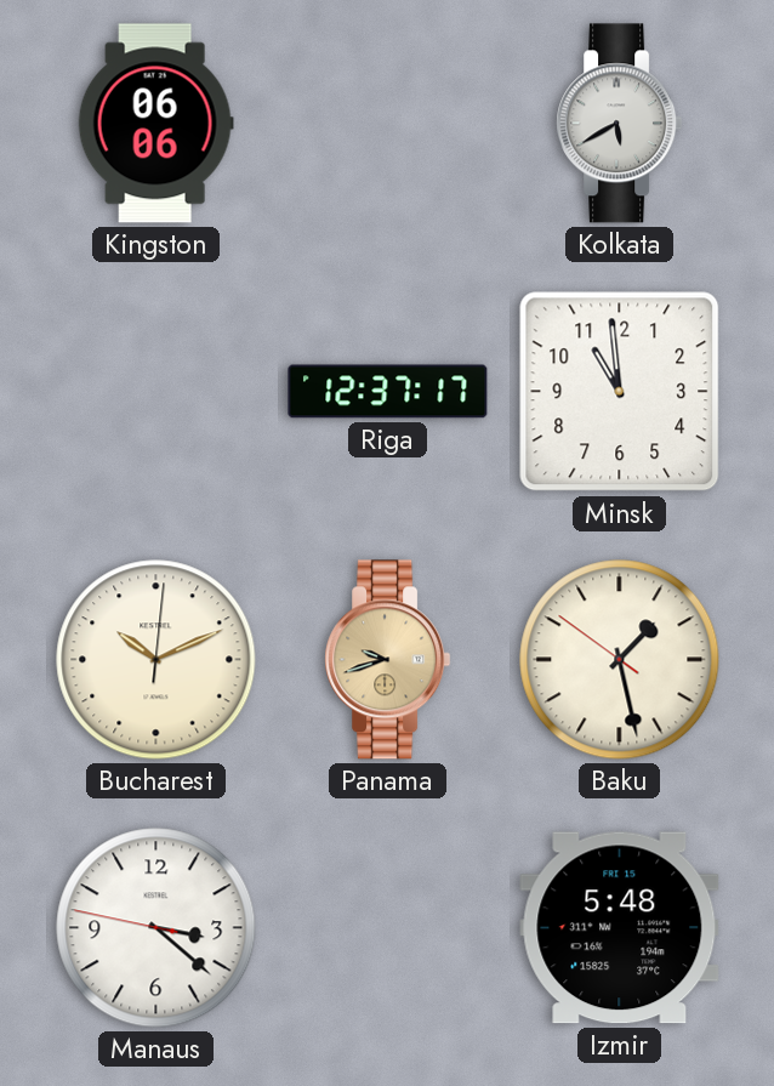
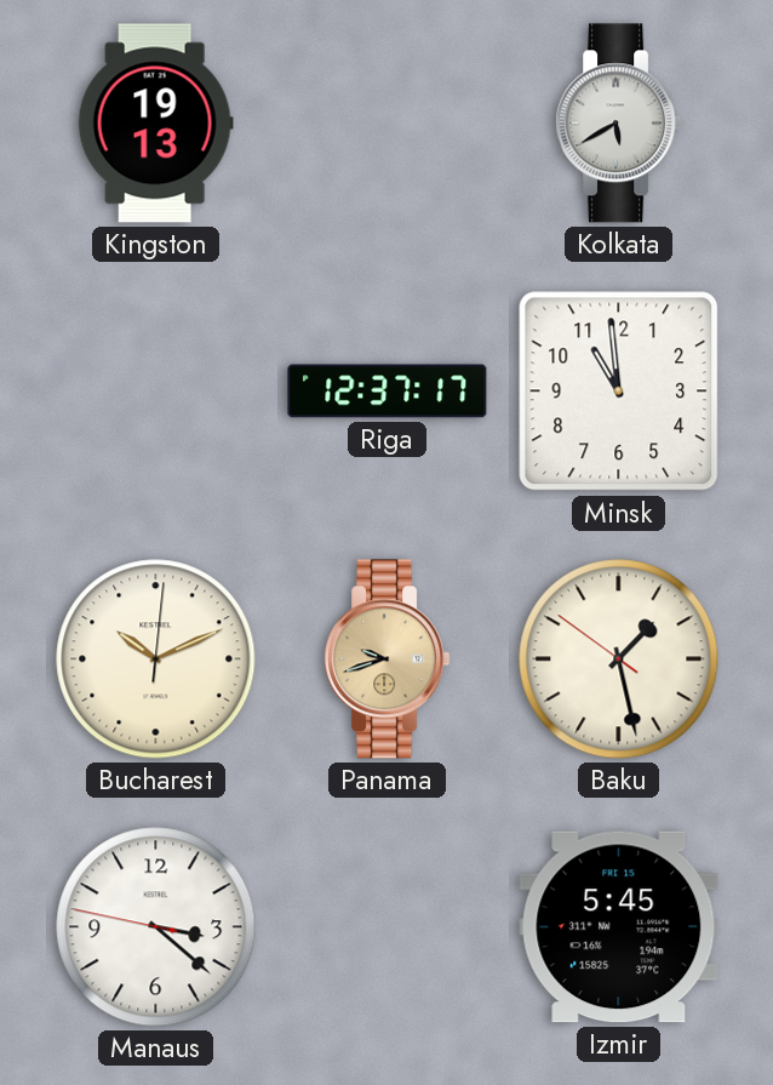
Kingston: 06:06 -> 19:13
Izmir: 5:48 -> 5:45
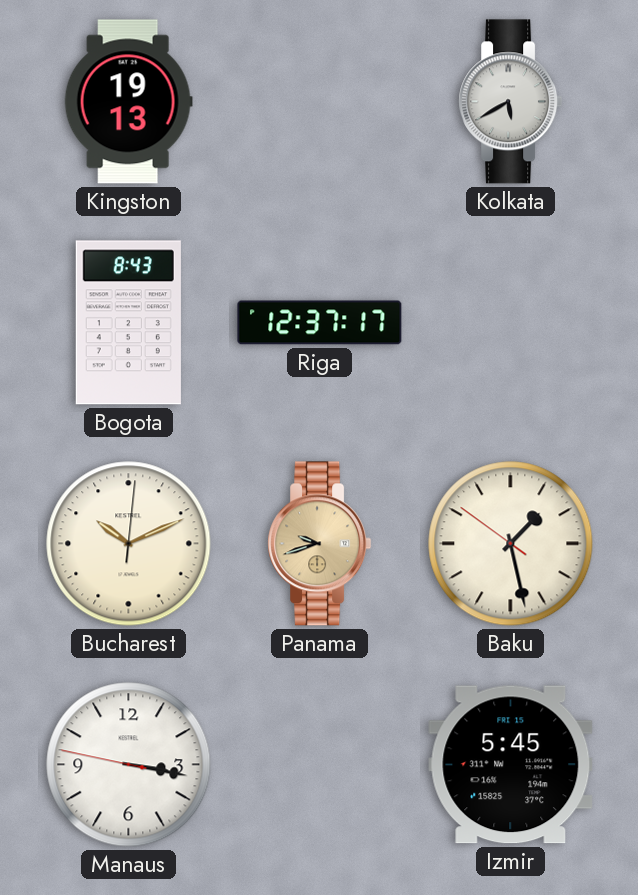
Bogota: none -> 8:43
Minsk: 10:59 -> none
Manaus: 3:21 -> 3:16
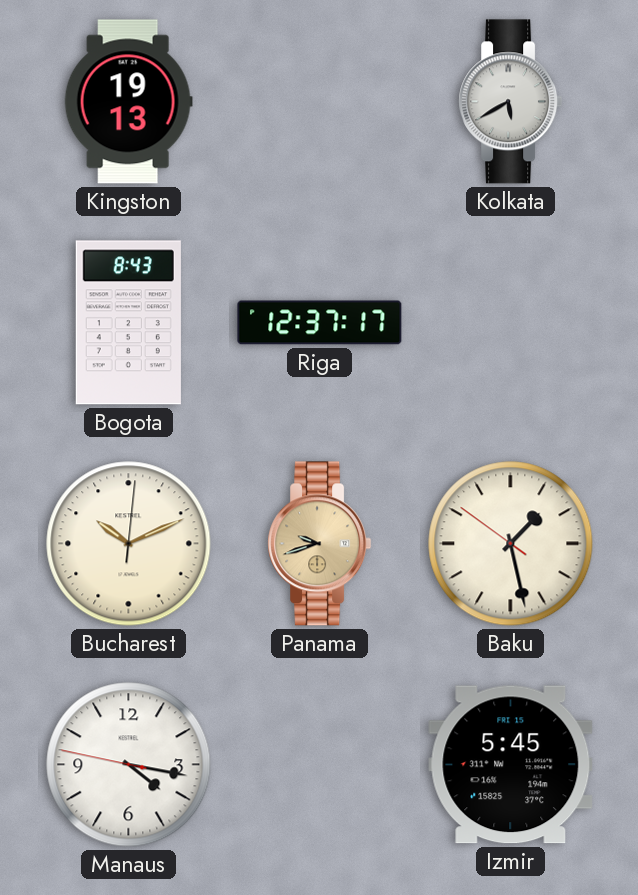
Manaus: 3:16 -> 4:16
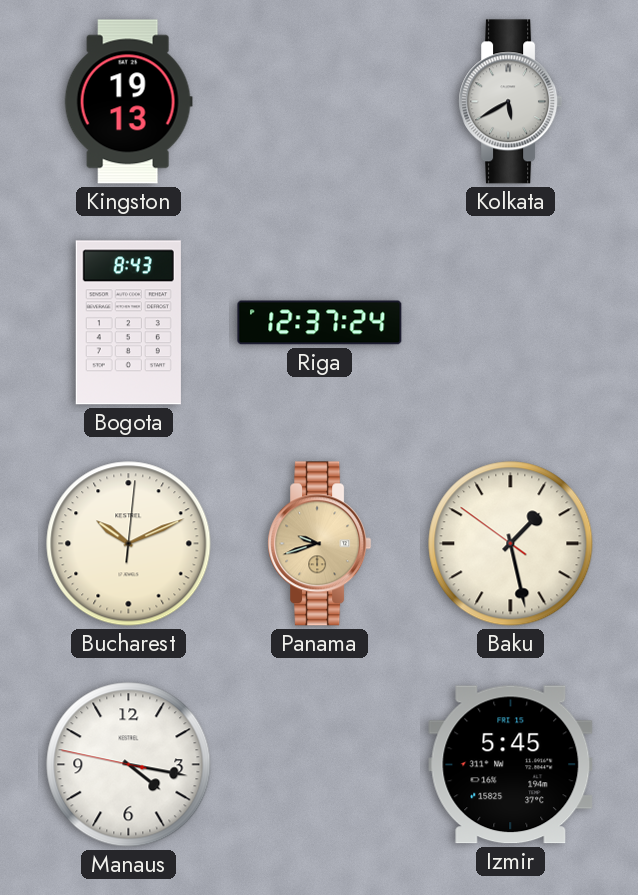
Riga: 12:37:17 -> 12:37:24
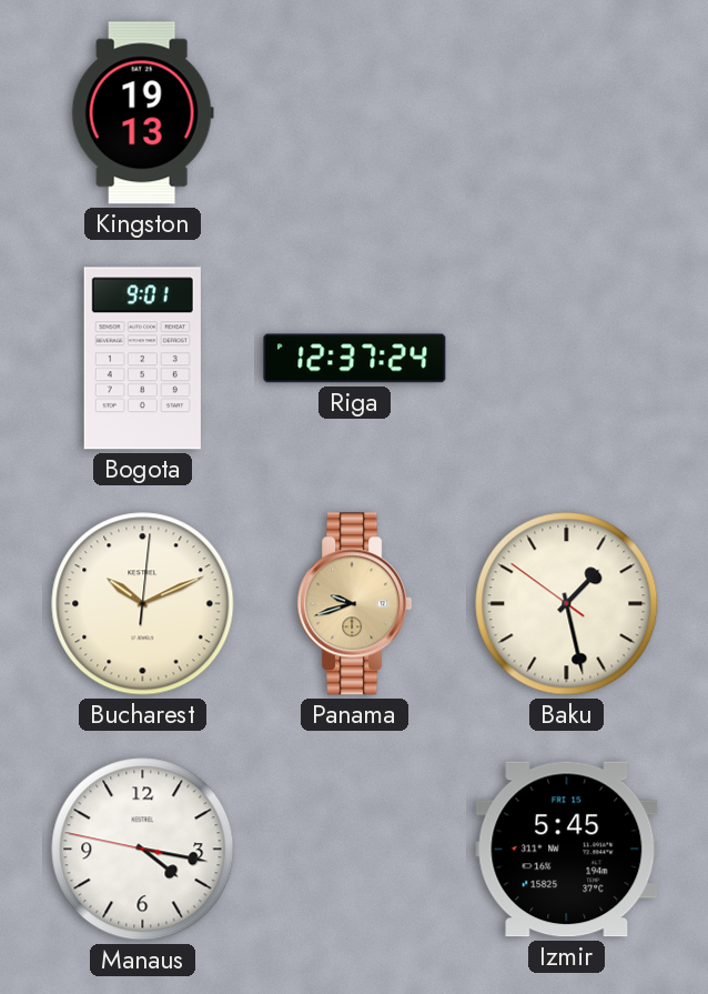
Kolkata: 5:40 -> none
Bogota: 8:43 -> 9:01
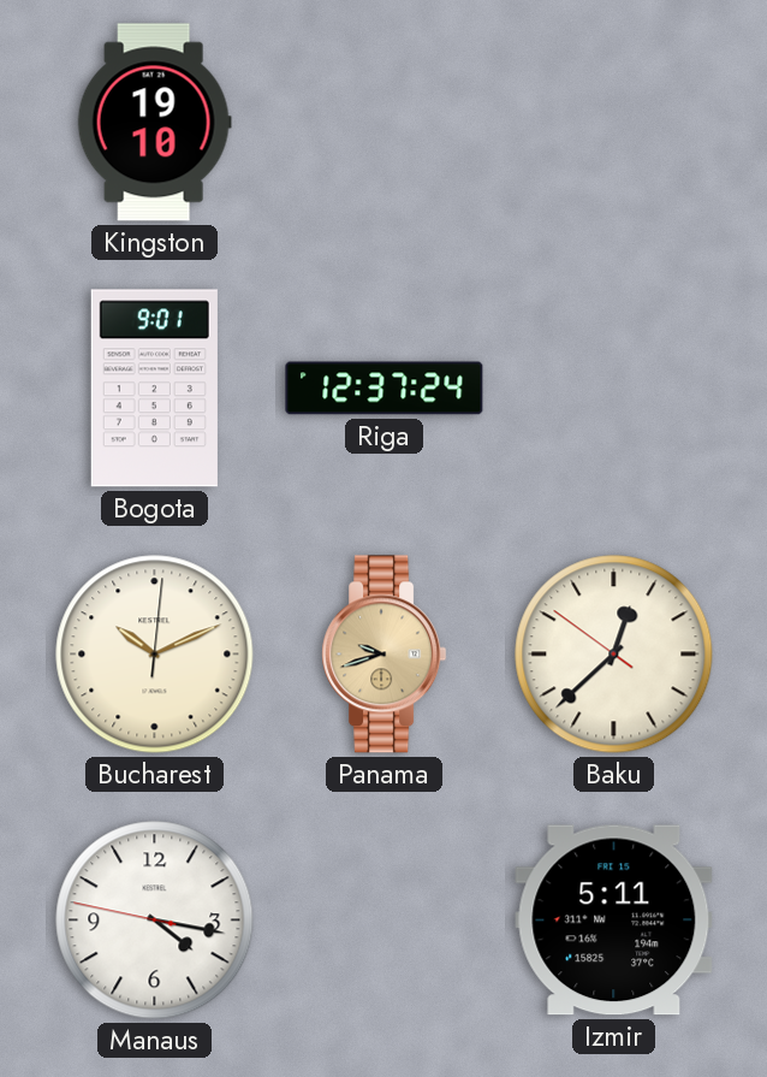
Kingston: 19:13 -> 19:10
Baku: 1:27 -> 12:37
Izmir: 5:45 -> 5:11
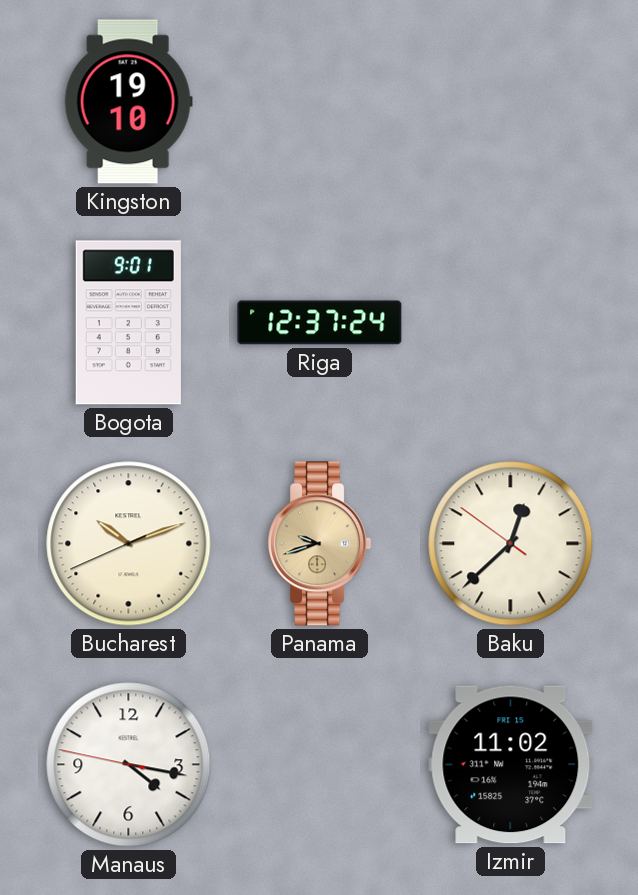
Bucharest: 10:11:01 -> 10:11:41
Izmir: 5:11 -> 11:02
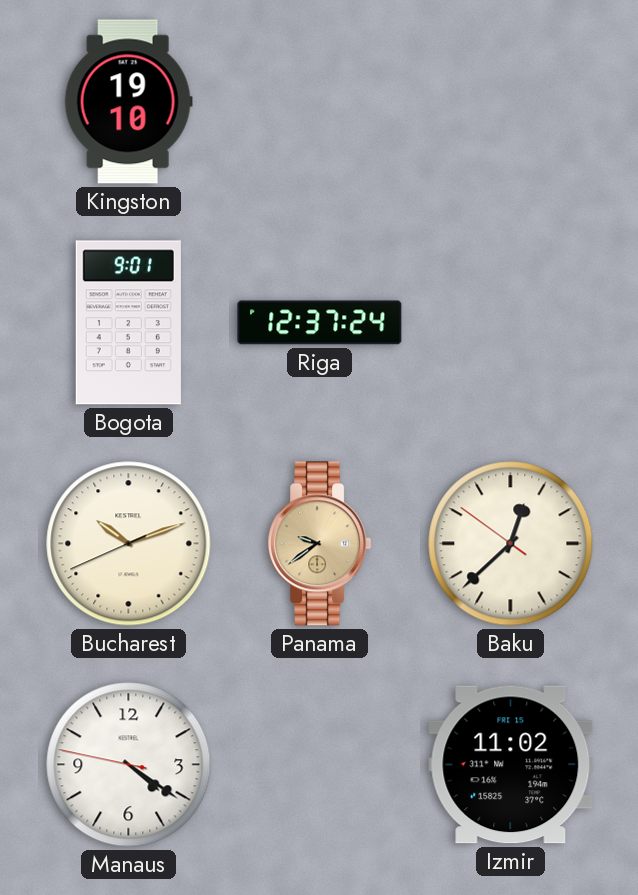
Panama: 9:42 -> 9:39
Manaus: 4:16 -> 4:20
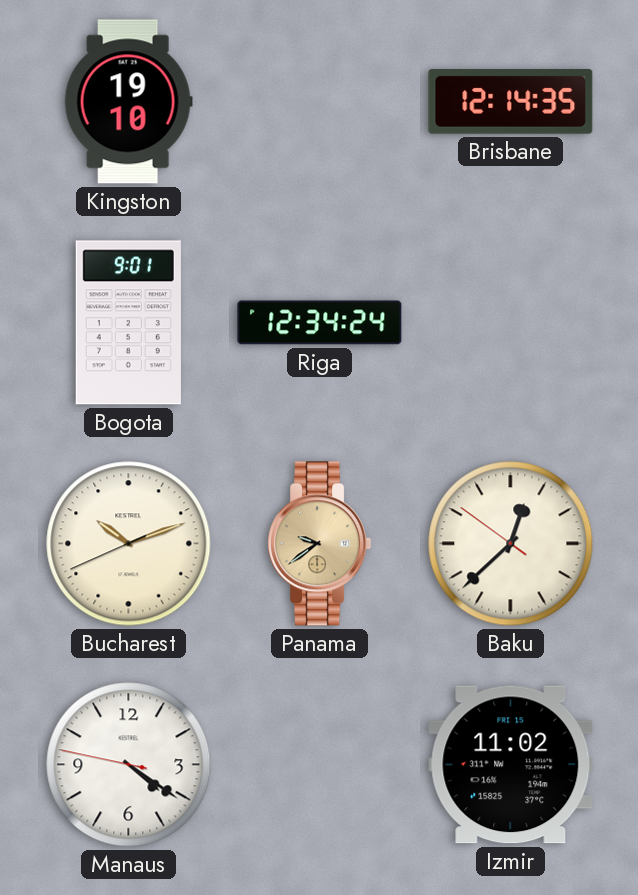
Brisbane: none -> 12:14
Riga: 12:37 -> 12:34
